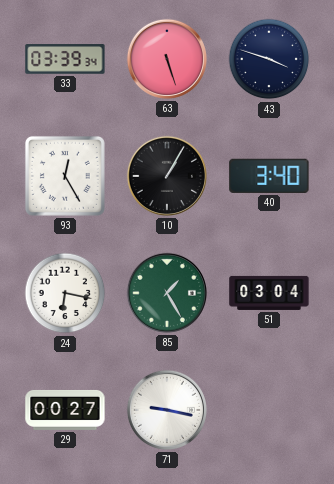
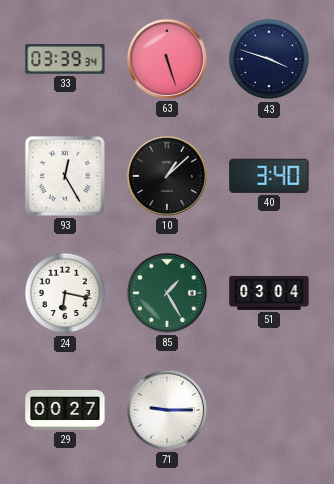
10: 1:05 -> 1:08
71: 9:17 -> 9:15
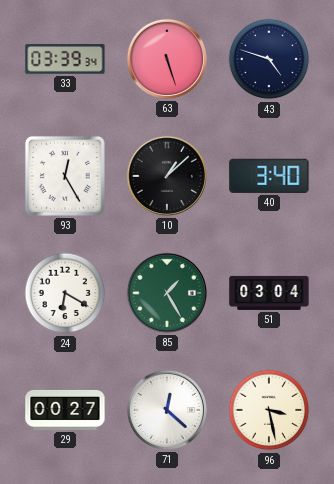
43: 3:48 -> 4:48
24: 6:17 -> 6:20
71: 9:15 -> 12:22
96: none -> 3:28
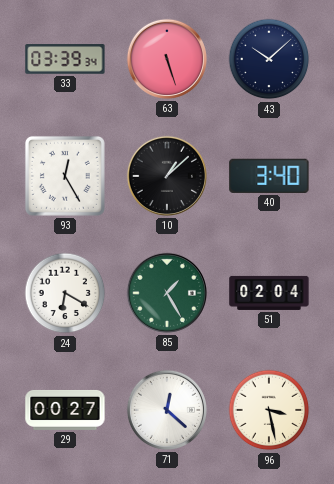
43: 4:48 -> 10:08
51: 03:04 -> 02:04
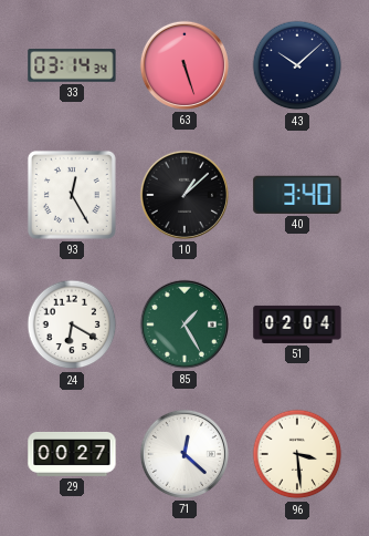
33: 03:39 -> 03:14
96: 3:28 -> 3:29
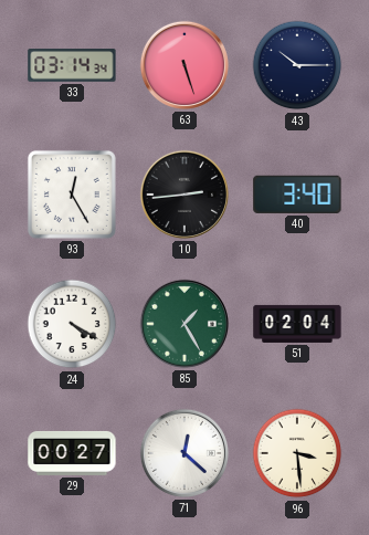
43: 10:08 -> 10:15
10: 1:08 -> 2:44
24: 6:20 -> 4:20
